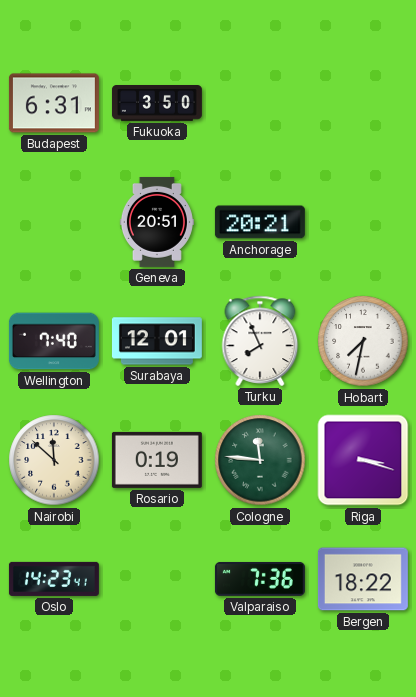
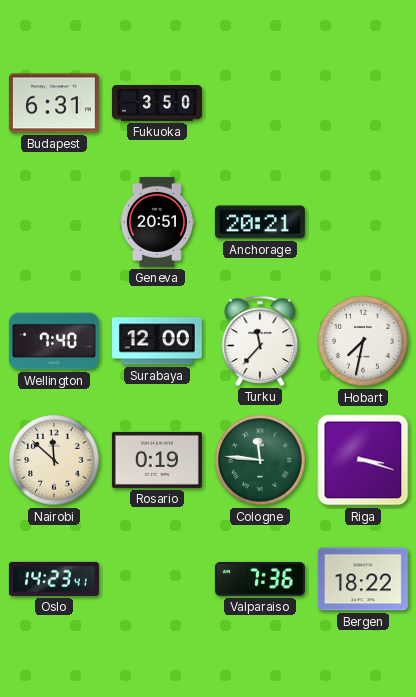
Surabaya: 12:01 -> 12:00
Turku: 7:56 -> 11:37
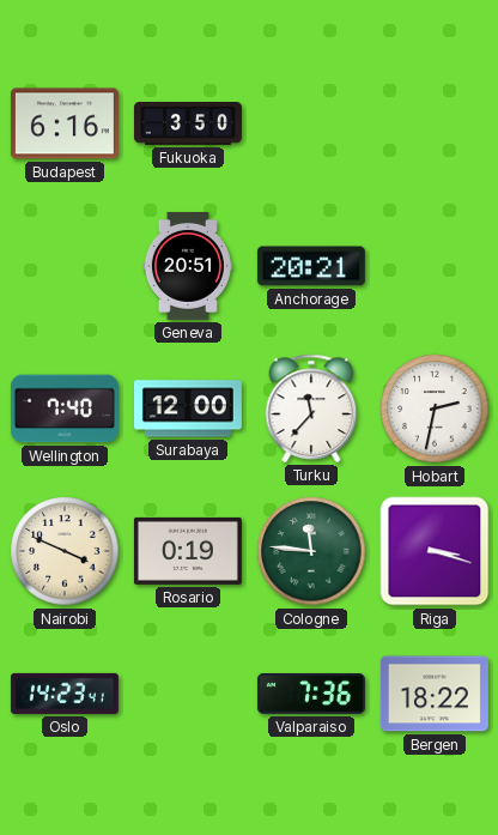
Budapest: 6:31 -> 6:16
Hobart: 7:32 -> 2:32
Nairobi: 11:52 -> 3:49
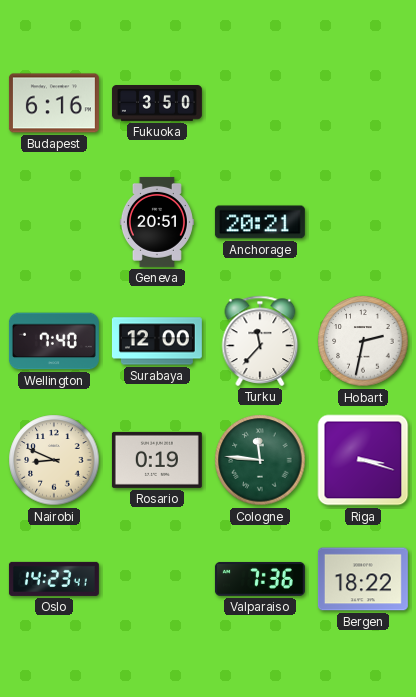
Nairobi: 3:49 -> 8:49
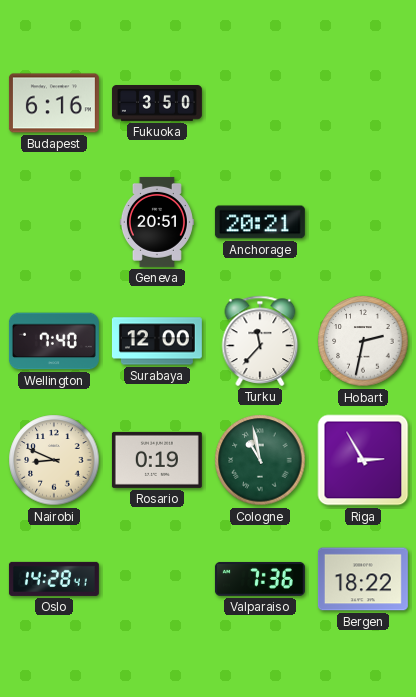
Cologne: 11:46 -> 10:58
Riga: 3:18 -> 2:55
Oslo: 14:23 -> 14:28
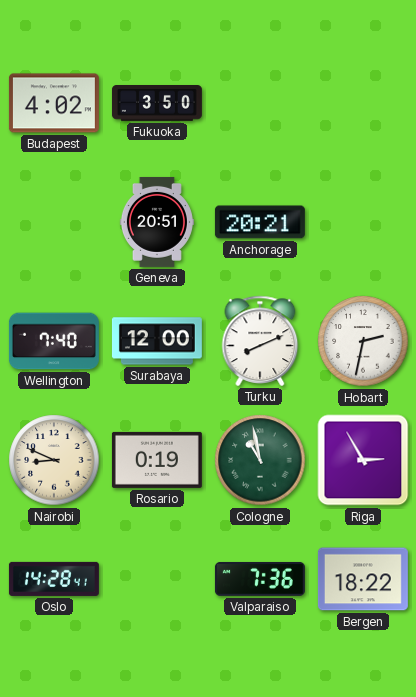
Budapest: 6:16 -> 4:02
Turku: 11:37 -> 8:11
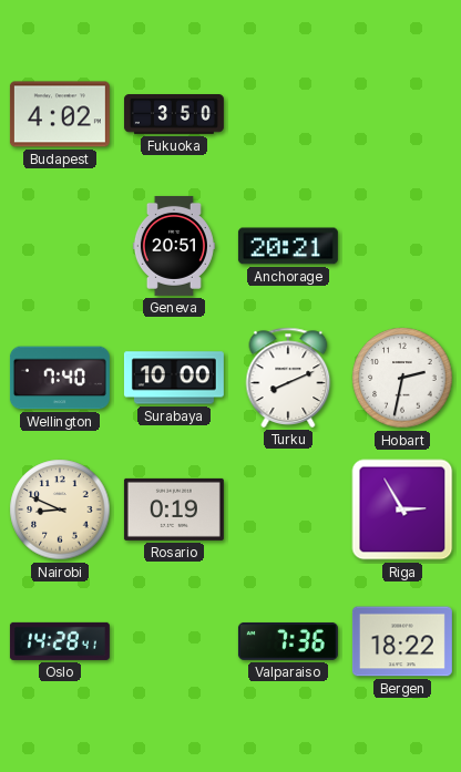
Surabaya: 12:00 -> 10:00
Cologne: 10:58 -> none
